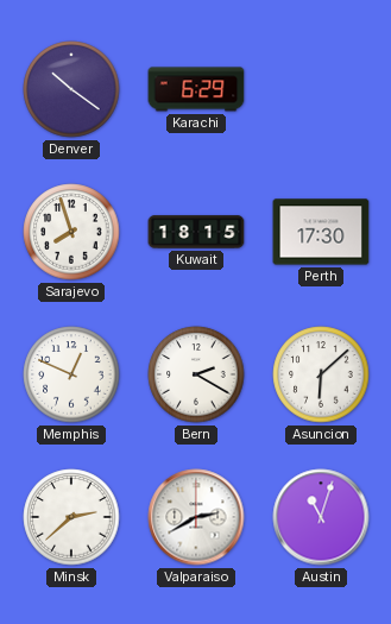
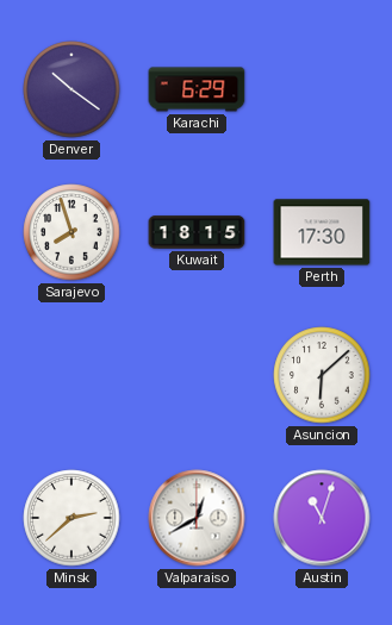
Memphis: 12:49 -> none
Bern: 2:20 -> none
Valparaiso: 2:40 -> 12:40
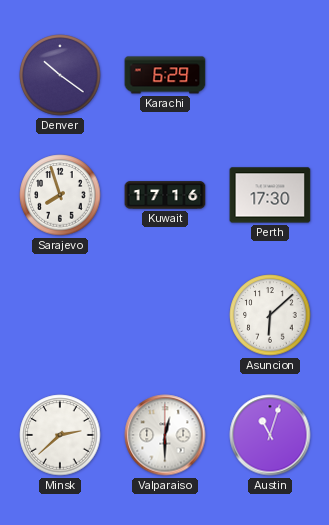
Kuwait: 18:15 -> 17:16
Valparaiso: 12:40 -> 12:30
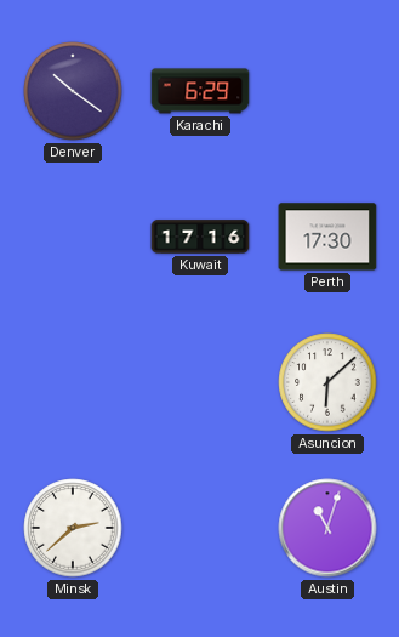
Sarajevo: 7:57 -> none
Valparaiso: 12:30 -> none
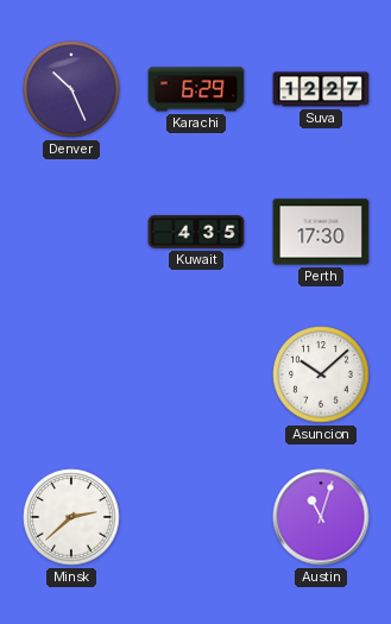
Denver: 10:21 -> 10:26
Suva: none -> 12:27
Kuwait: 17:16 -> 4:35
Asuncion: 6:08 -> 10:08
